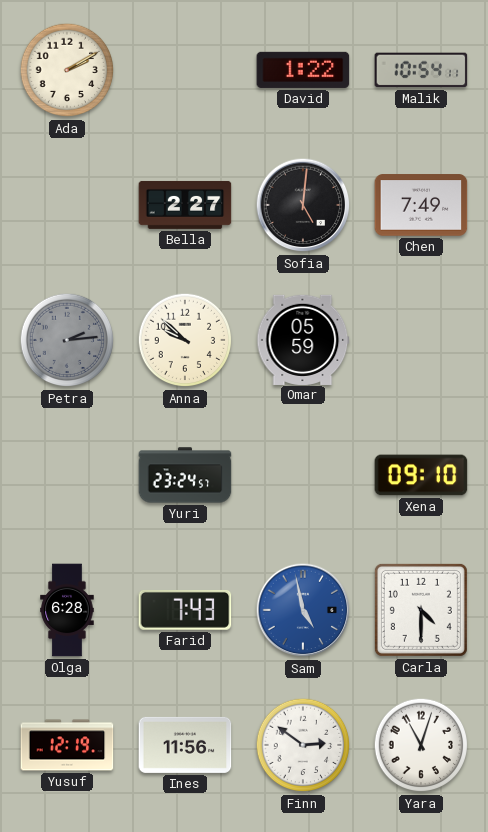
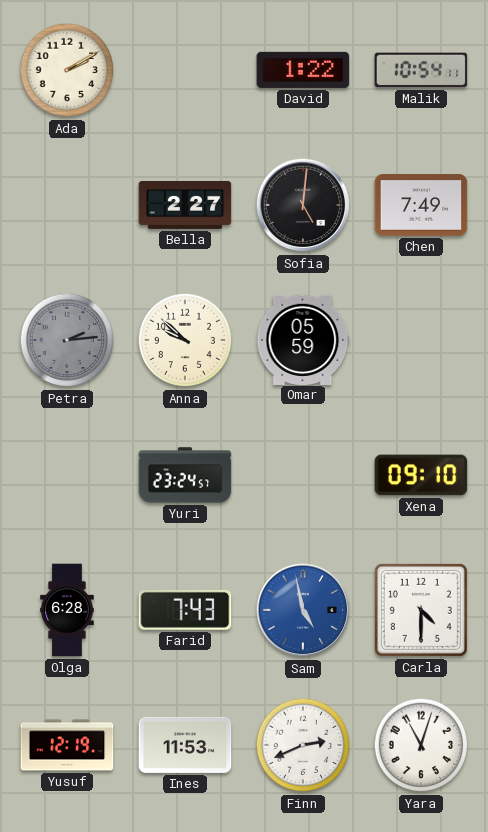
Ines: 11:56 -> 11:53
Finn: 2:51 -> 2:41
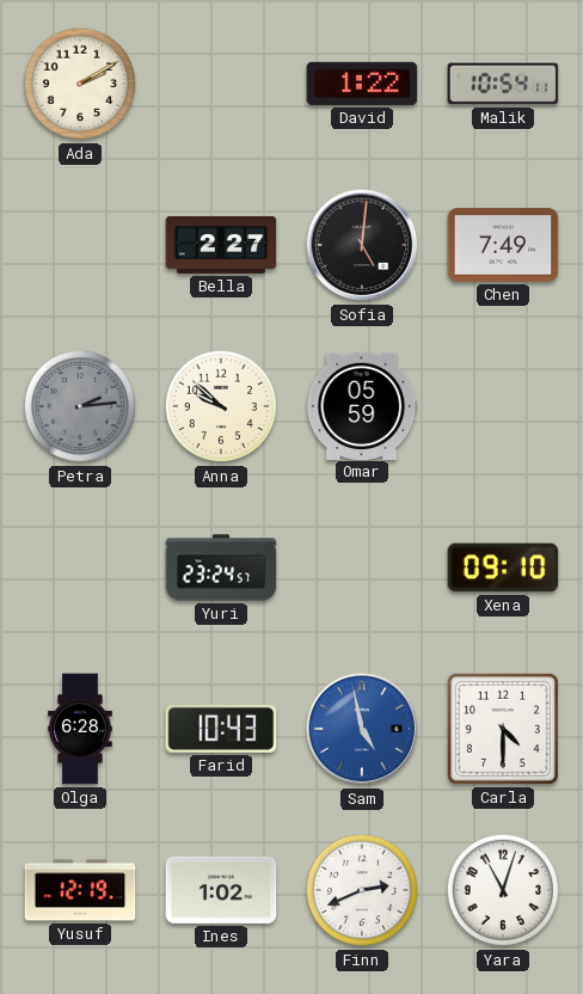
Farid: 7:43 -> 10:43
Ines: 11:53 -> 1:02
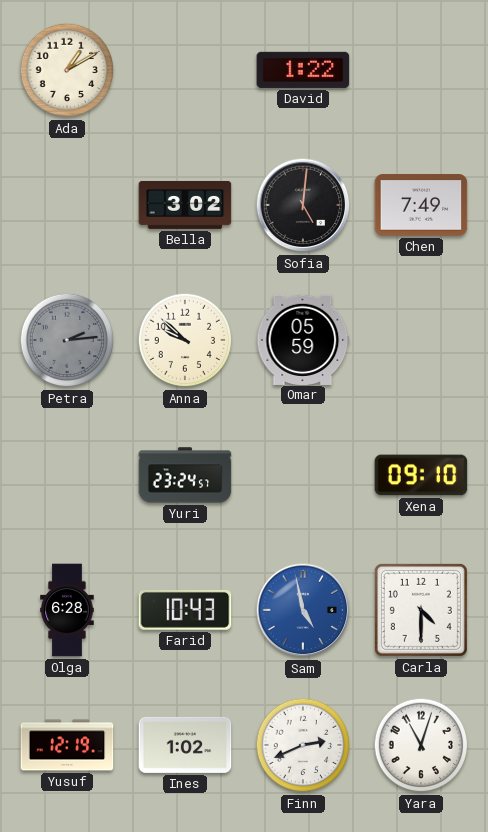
Ada: 2:10 -> 1:10
Malik: 10:54 -> none
Bella: 2:27 -> 3:02
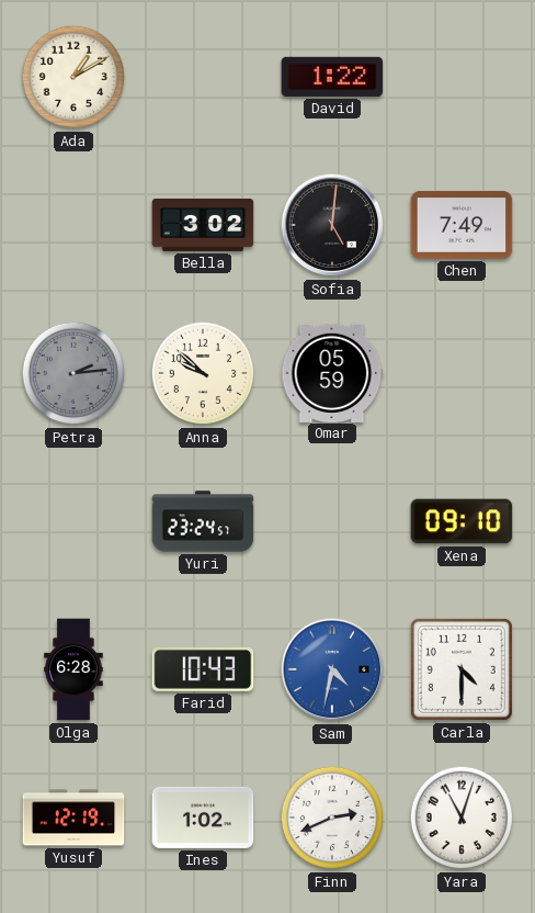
Sam: 4:58 -> 4:32
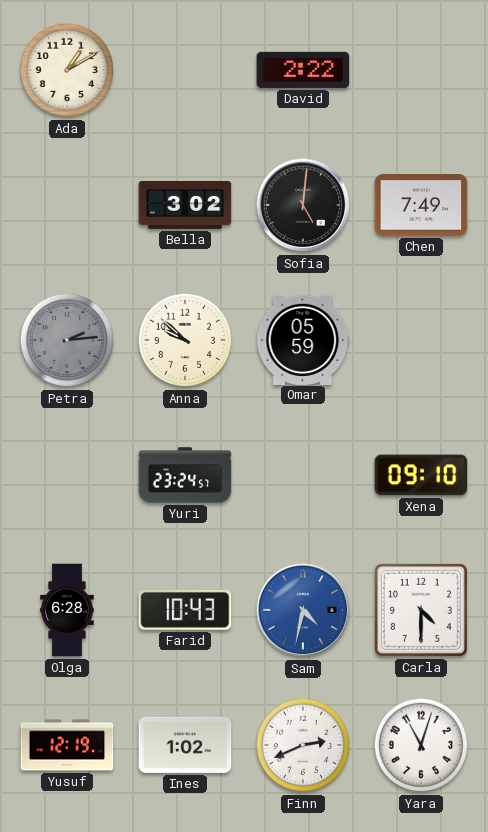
David: 1:22 -> 2:22
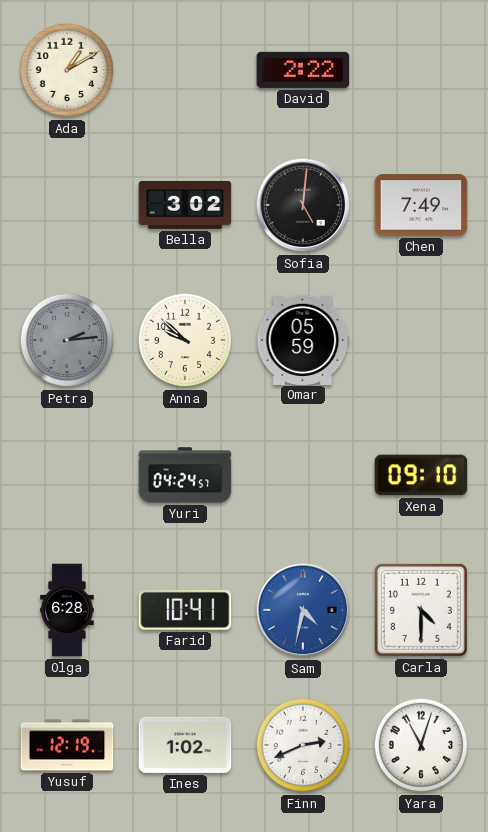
Yuri: 23:24 -> 04:24
Farid: 10:43 -> 10:41
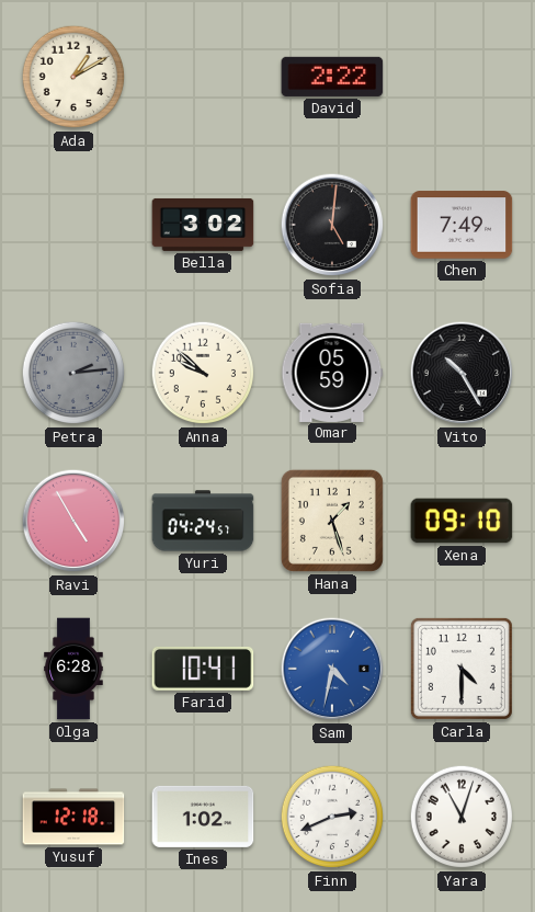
Vito: none -> 10:25
Ravi: none -> 4:55
Hana: none -> 1:27
Yusuf: 12:19 -> 12:18
